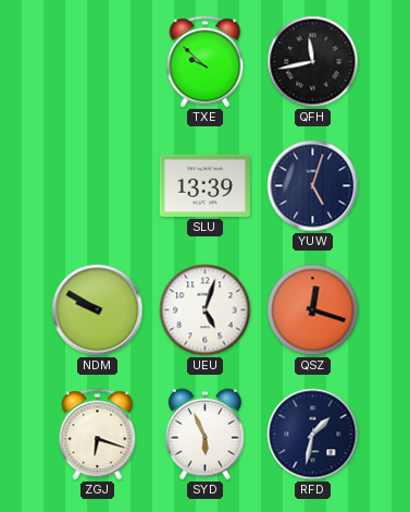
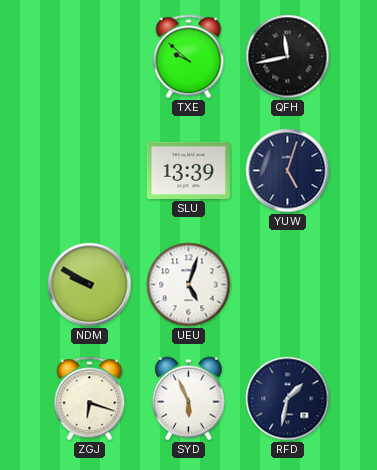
QSZ: 12:18 -> none
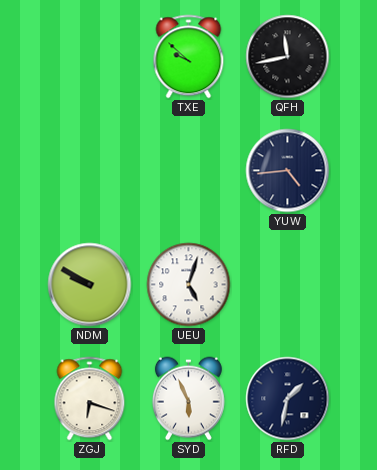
SLU: 13:39 -> none
YUW: 5:03 -> 4:44
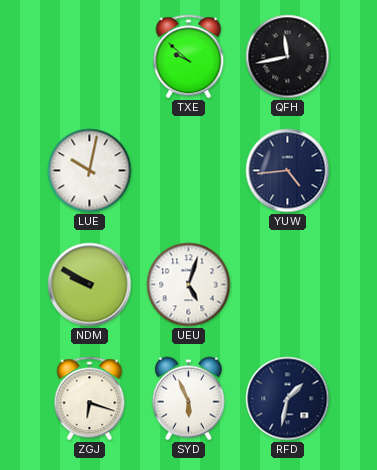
LUE: none -> 10:02
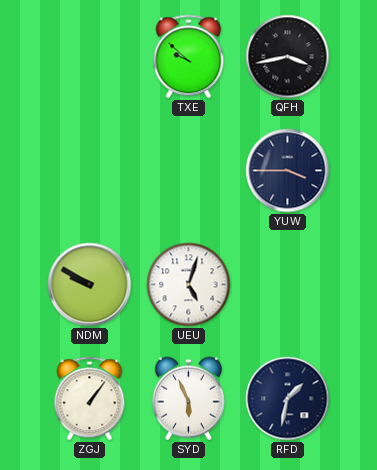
QFH: 11:43 -> 3:43
LUE: 10:02 -> none
YUW: 4:44 -> 3:45
ZGJ: 6:18 -> 1:06
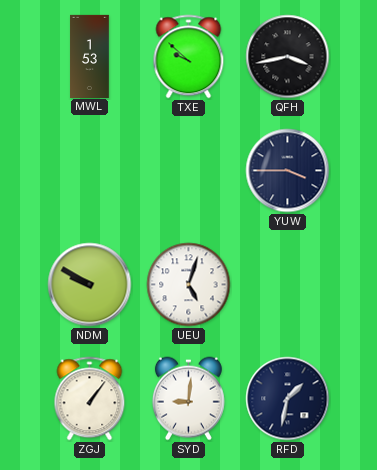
MWL: none -> 1:53
SYD: 5:56 -> 9:01
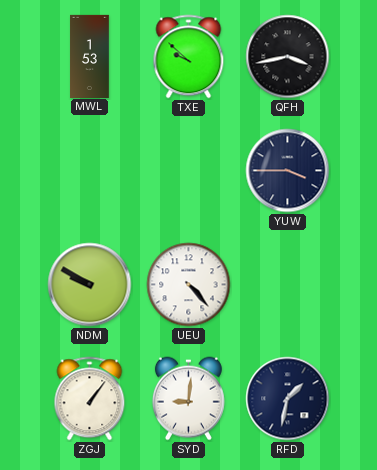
UEU: 5:03 -> 4:23
